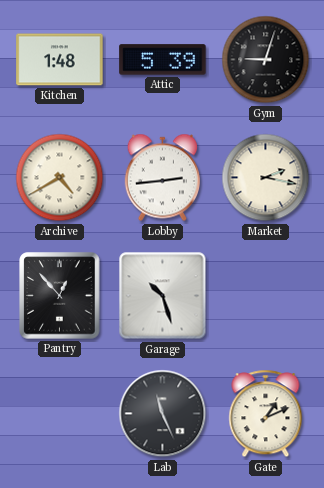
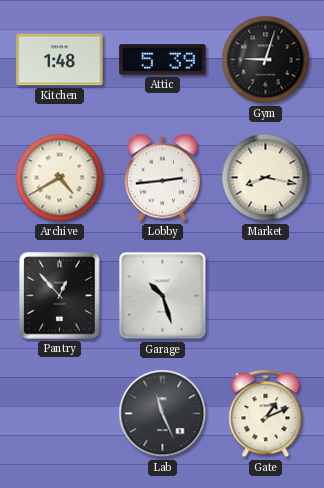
Market: 2:17 -> 8:17
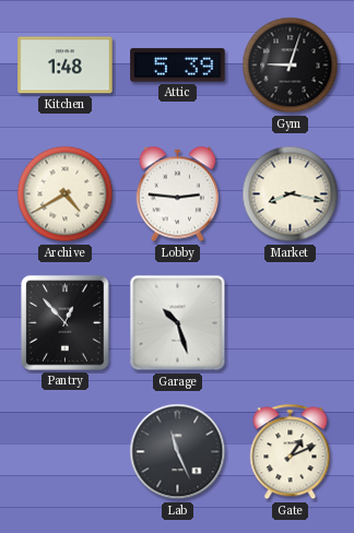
Lobby: 2:44 -> 2:46
